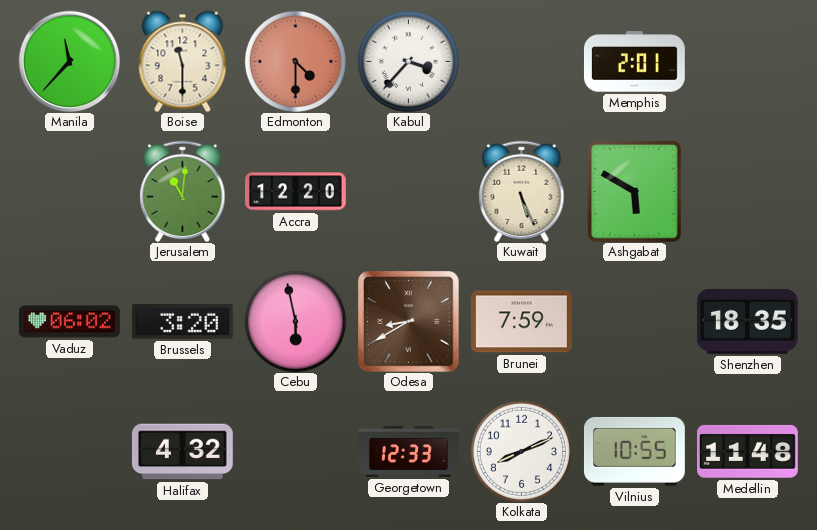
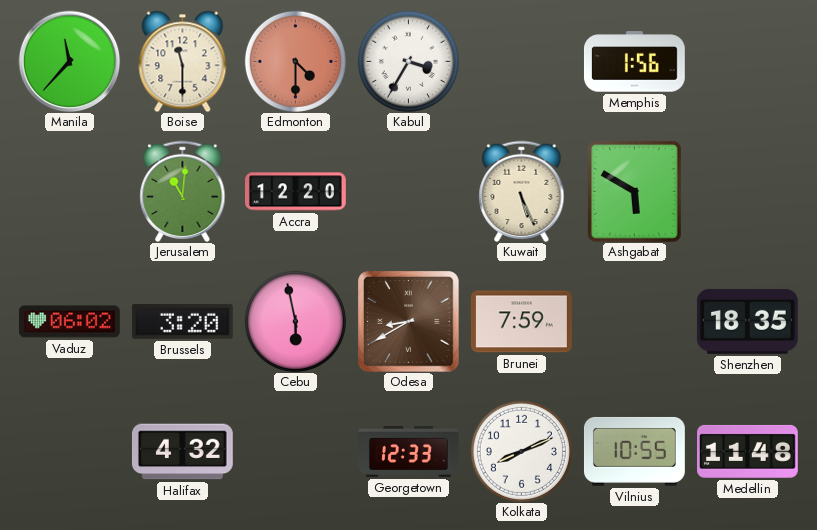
Kabul: 3:37 -> 3:35
Memphis: 2:01 -> 1:56
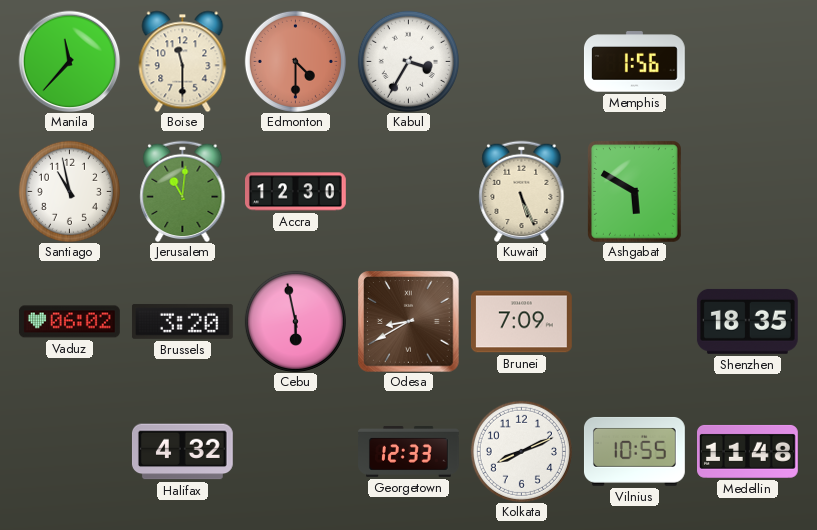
Santiago: none -> 10:58
Accra: 12:20 -> 12:30
Brunei: 7:59 -> 7:09
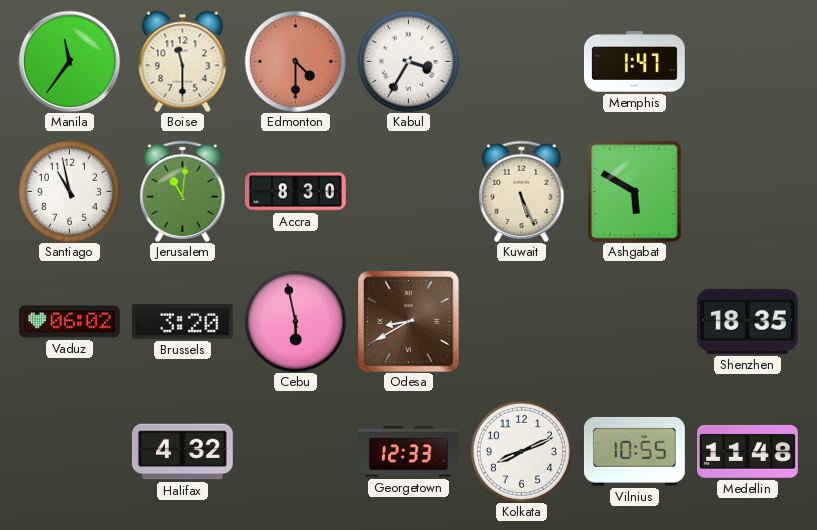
Manila: 11:37 -> 11:36
Memphis: 1:56 -> 1:47
Accra: 12:30 -> 8:30
Brunei: 7:09 -> none
